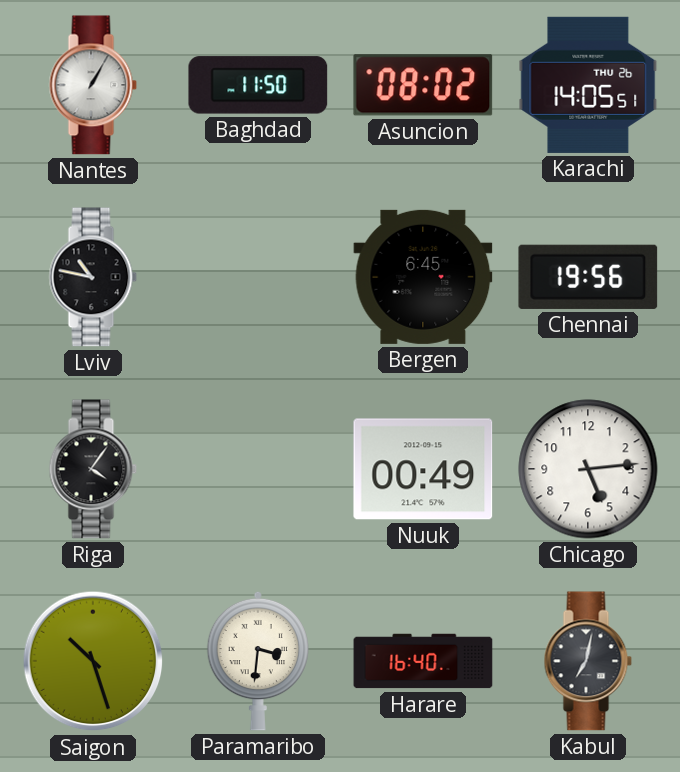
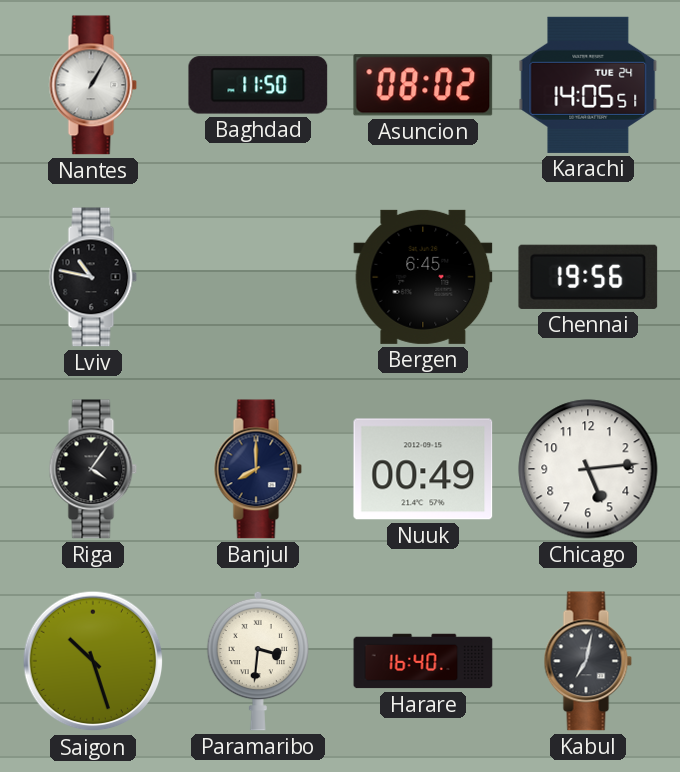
Karachi date: THU 26 -> TUE 24
Banjul: none -> 8:00
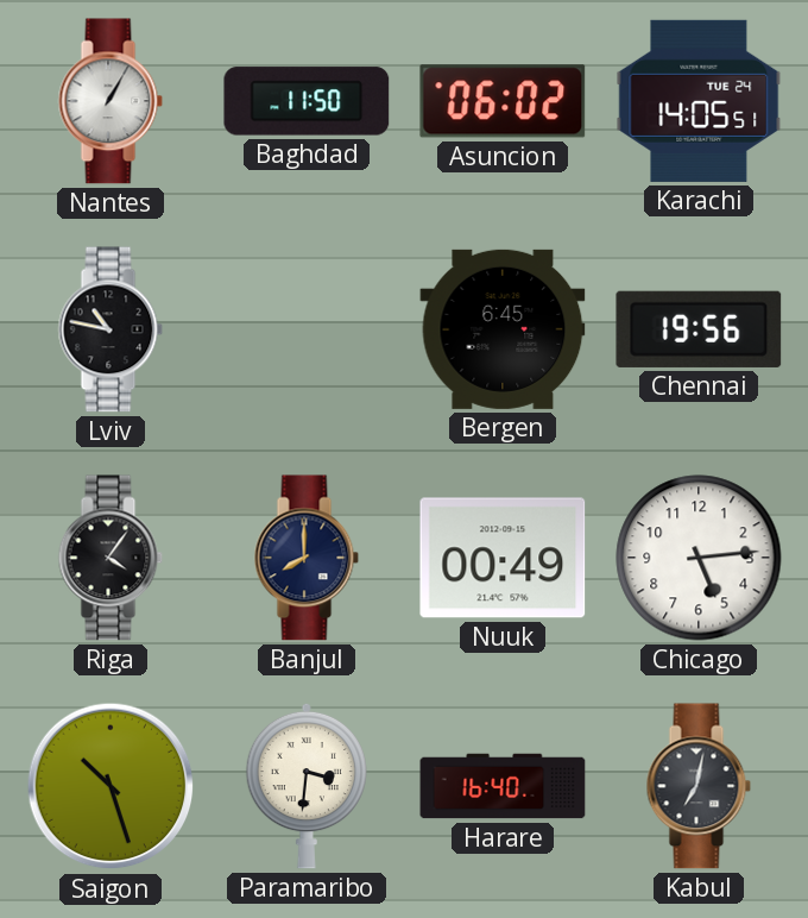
Asuncion: 08:02 -> 06:02
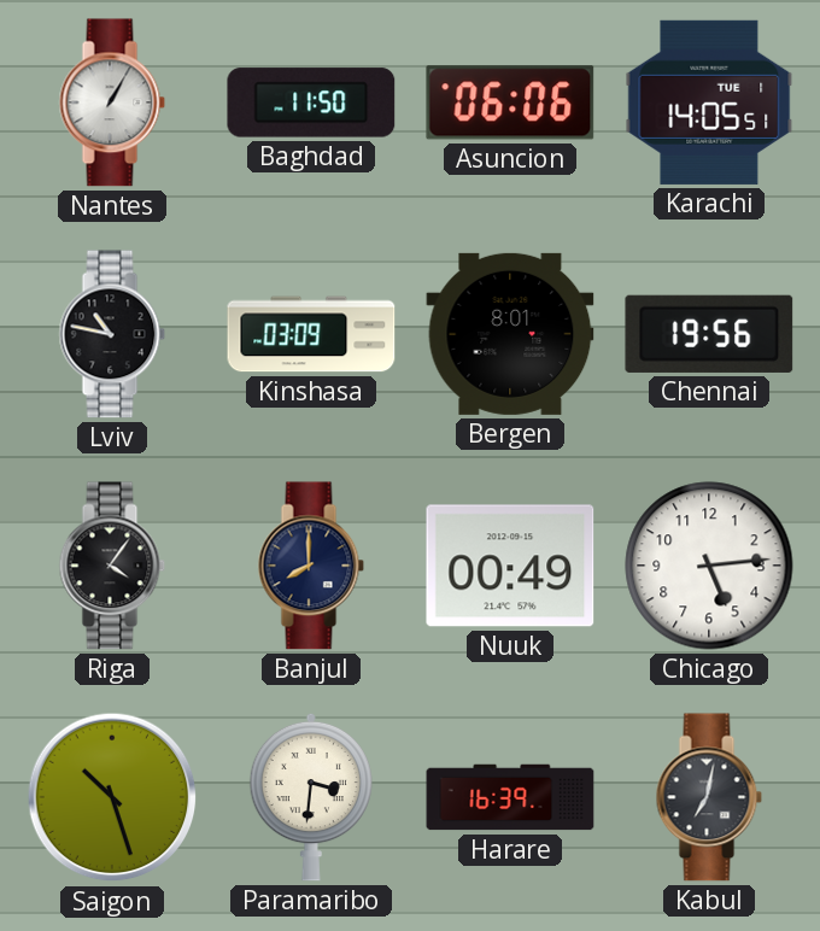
Asuncion: 06:02 -> 06:06
Karachi date: TUE 24 -> TUE 1
Kinshasa: none -> 03:09
Bergen: 6:45 -> 8:01
Harare: 16:40 -> 16:39
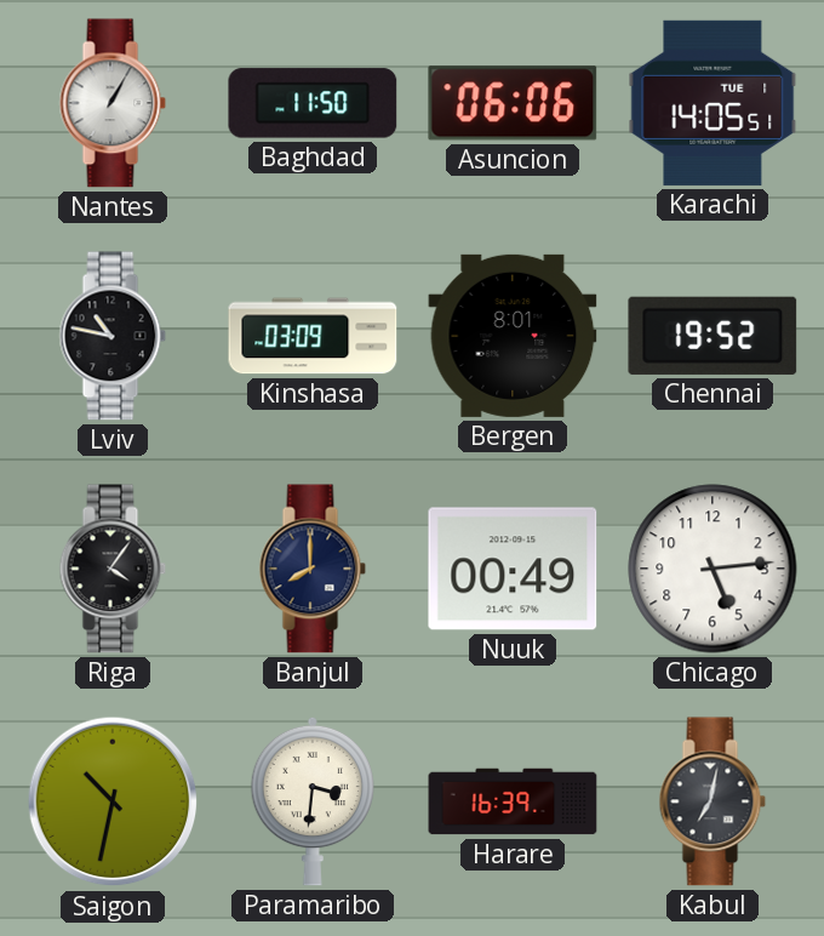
Chennai: 19:56 -> 19:52
Saigon: 10:27 -> 10:32
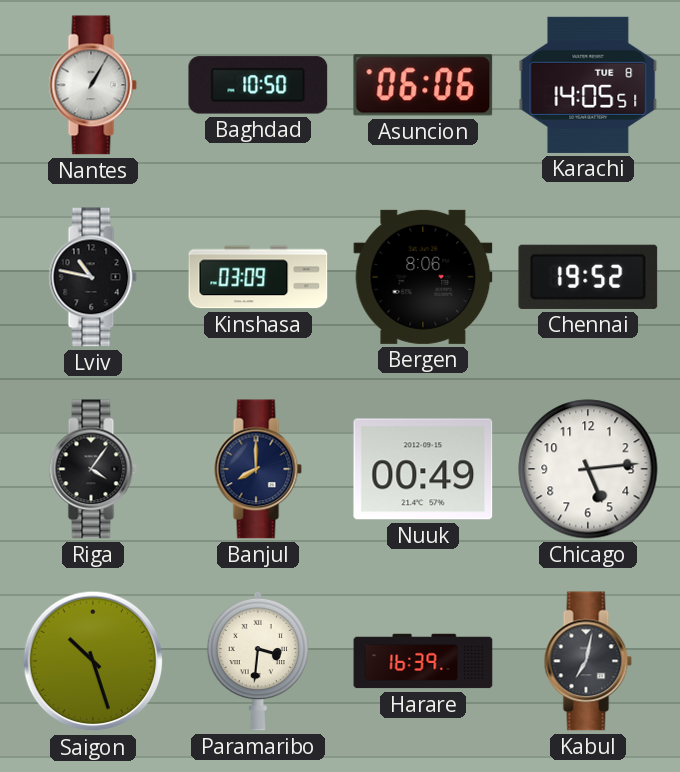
Baghdad: 11:50 -> 10:50
Karachi date: TUE 1 -> TUE 8
Bergen: 8:01 -> 8:06
Saigon: 10:32 -> 10:27
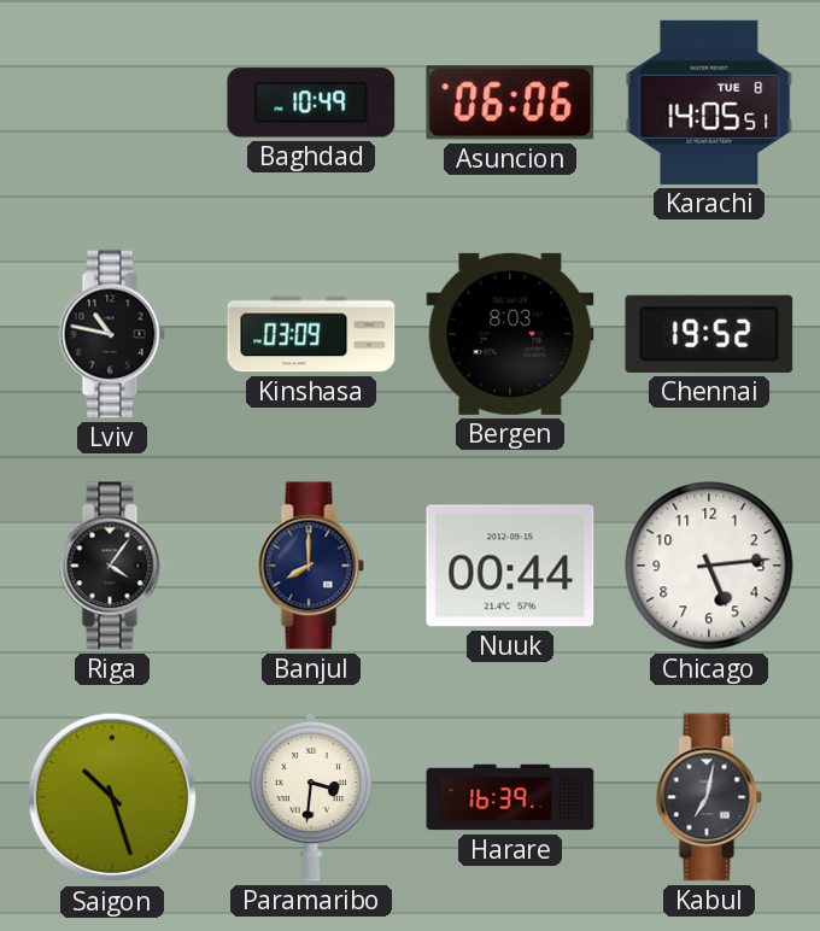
Nantes: 1:05 -> none
Baghdad: 10:50 -> 10:49
Bergen: 8:06 -> 8:03
Nuuk: 00:49 -> 00:44
